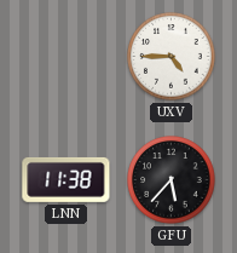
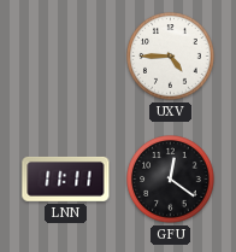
LNN: 11:38 -> 11:11
GFU: 5:37 -> 12:21
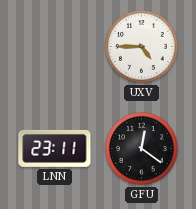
LNN: 11:11 -> 23:11
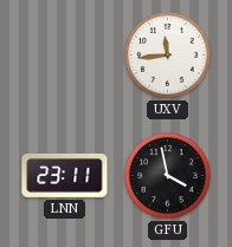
UXV: 4:45 -> 11:44
GFU: 12:21 -> 3:58
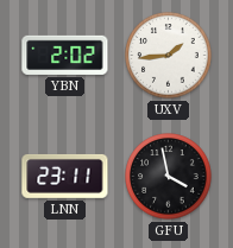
YBN: none -> 2:02
UXV: 11:44 -> 1:44
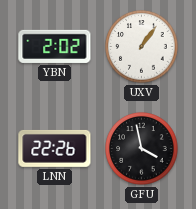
UXV: 1:44 -> 1:06
LNN: 23:11 -> 22:26
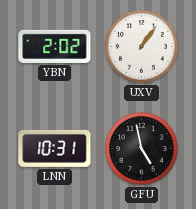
LNN: 22:26 -> 10:31
GFU: 3:58 -> 4:58
